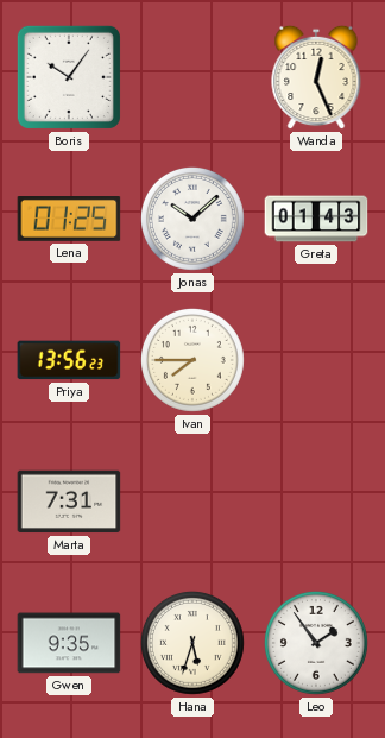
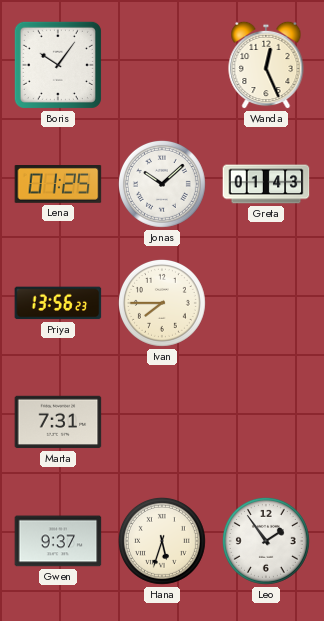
Gwen: 9:35 -> 9:37
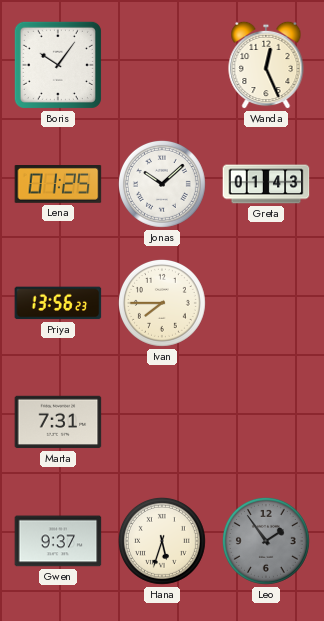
Leo dial: white -> grey
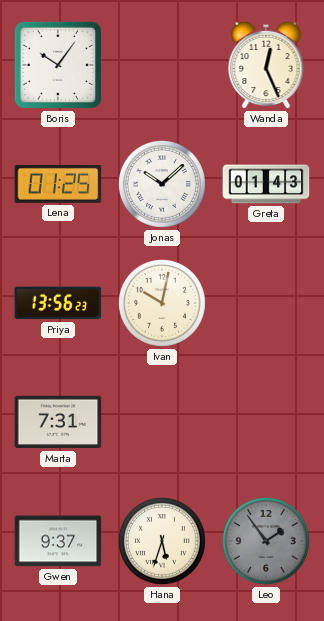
Ivan: 7:45 -> 10:02
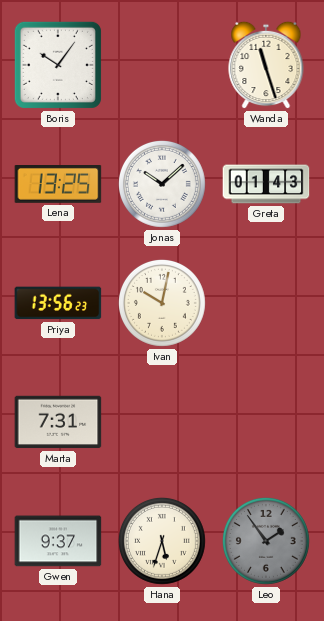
Wanda: 12:26 -> 11:27
Lena: 01:25 -> 13:25
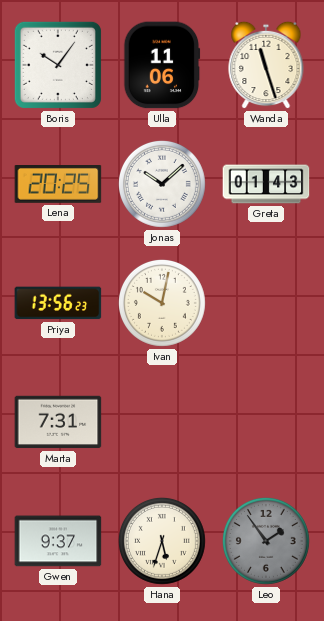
Ulla: none -> 11:06
Lena: 13:25 -> 20:25
